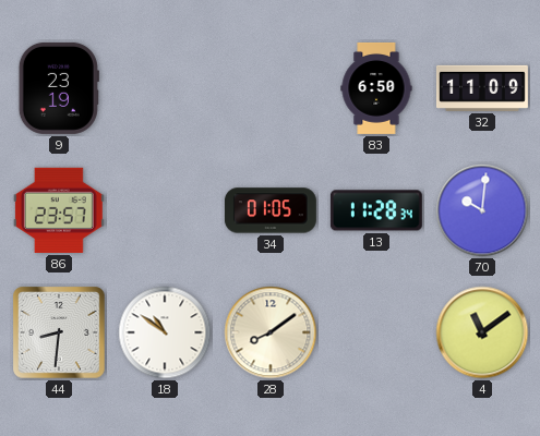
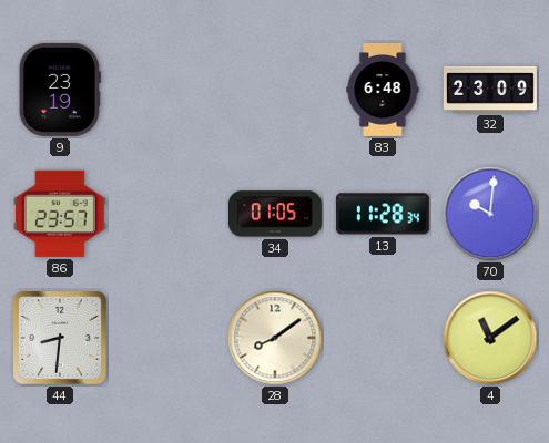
83: 6:50 -> 6:48
32: 11:09 -> 23:09
18: 10:51 -> none
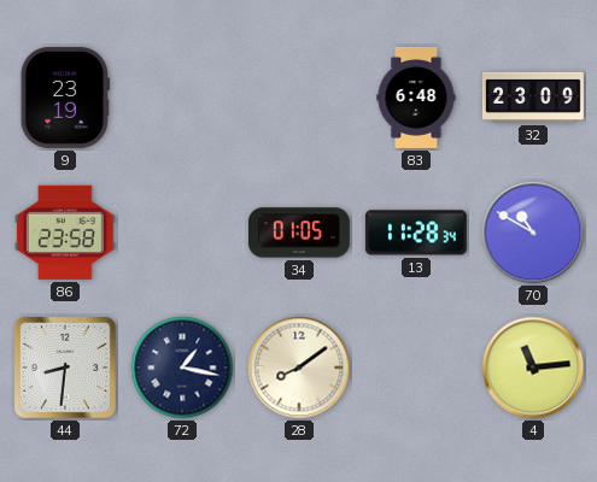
86: 23:57 -> 23:58
70: 10:01 -> 10:50
72: none -> 1:17
4: 11:09 -> 11:14
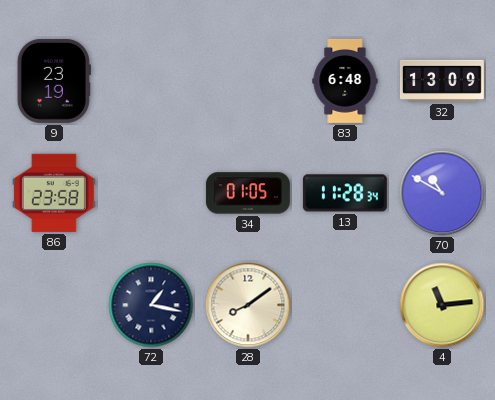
32: 23:09 -> 13:09
44: 8:31 -> none
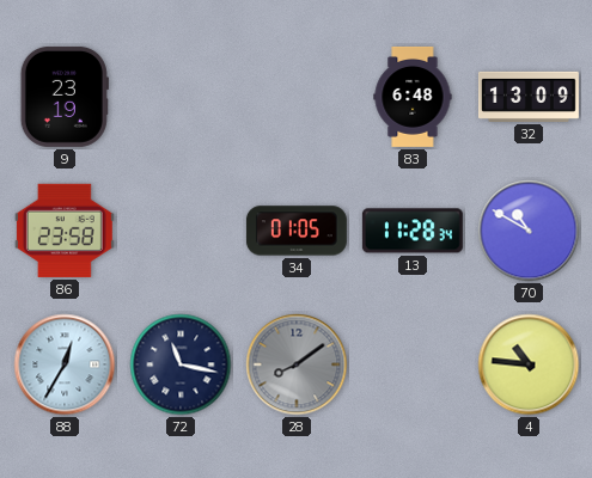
88: none -> 12:35
72: 1:17 -> 11:17
28 dial: cream -> grey
4: 11:14 -> 10:46
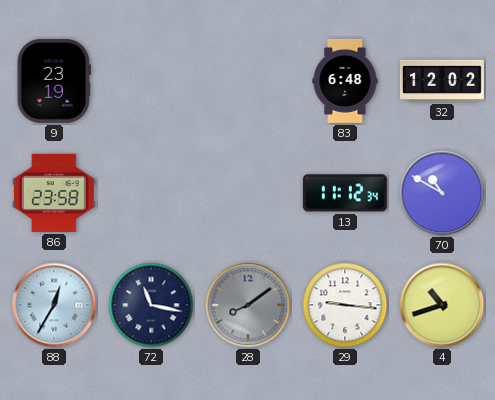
32: 13:09 -> 12:02
34: 01:05 -> none
13: 11:28 -> 11:12
29: none -> 9:16
4: 10:46 -> 10:42
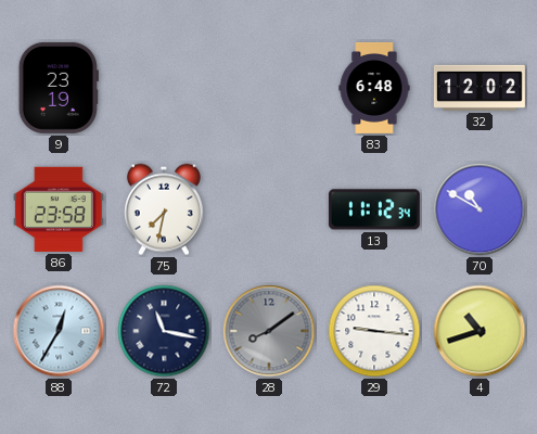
75: none -> 7:32
